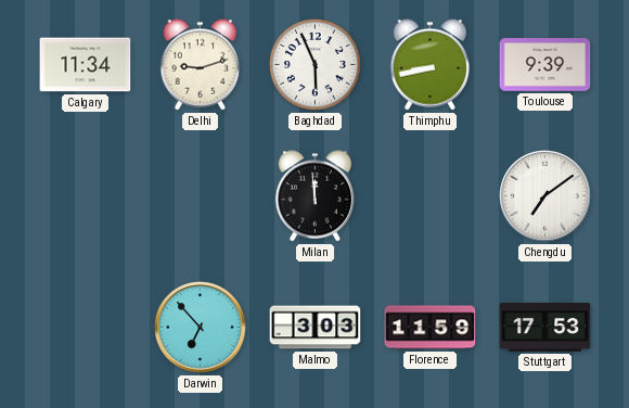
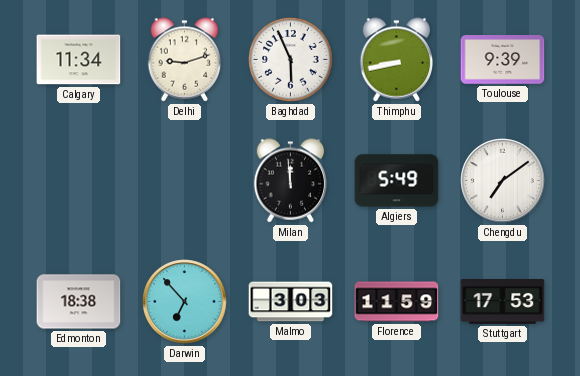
Algiers: none -> 5:49
Edmonton: none -> 18:38
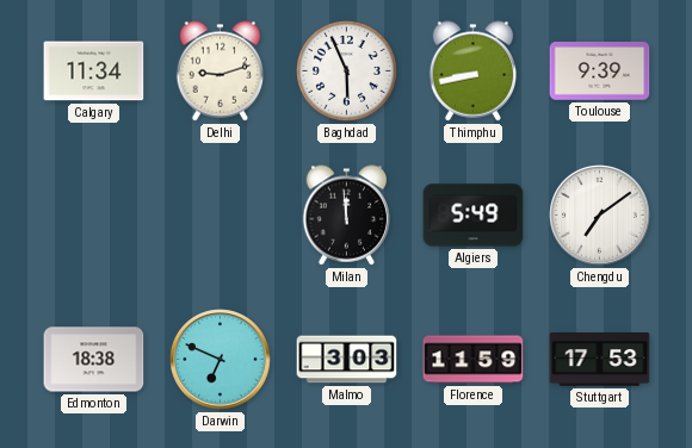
Darwin: 6:53 -> 6:49
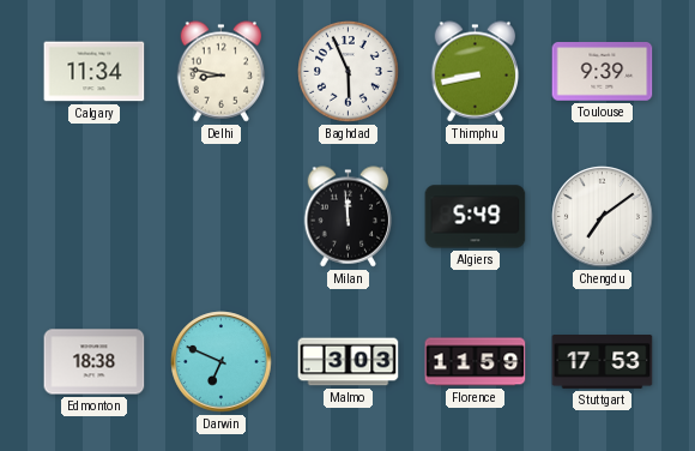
Delhi: 9:12 -> 8:47
